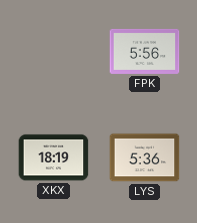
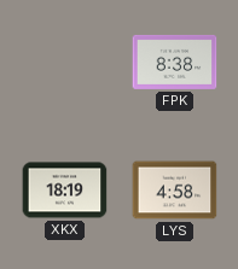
FPK: 5:56 -> 8:38
LYS: 5:36 -> 4:58
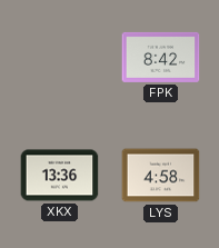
FPK: 8:38 -> 8:42
XKX: 18:19 -> 13:36
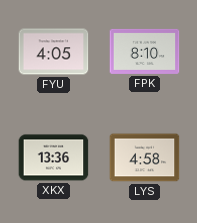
FYU: none -> 4:05
FPK: 8:42 -> 8:10
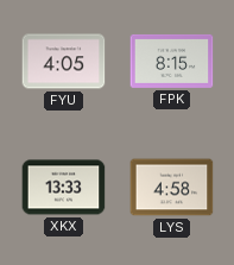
FPK: 8:10 -> 8:15
XKX: 13:36 -> 13:33
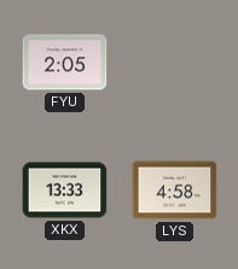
FYU: 4:05 -> 2:05
FPK: 8:15 -> none
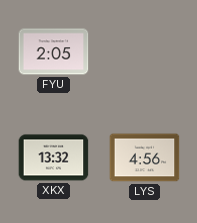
XKX: 13:33 -> 13:32
LYS: 4:58 -> 4:56
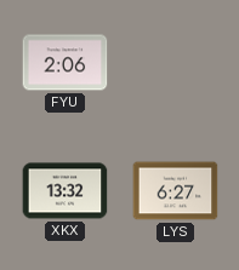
FYU: 2:05 -> 2:06
LYS: 4:56 -> 6:27
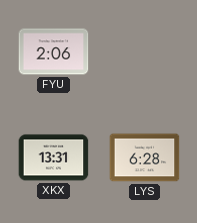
XKX: 13:32 -> 13:31
LYS: 6:27 -> 6:28
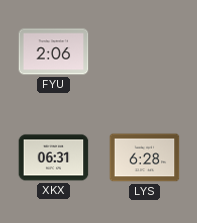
XKX: 13:31 -> 06:31
